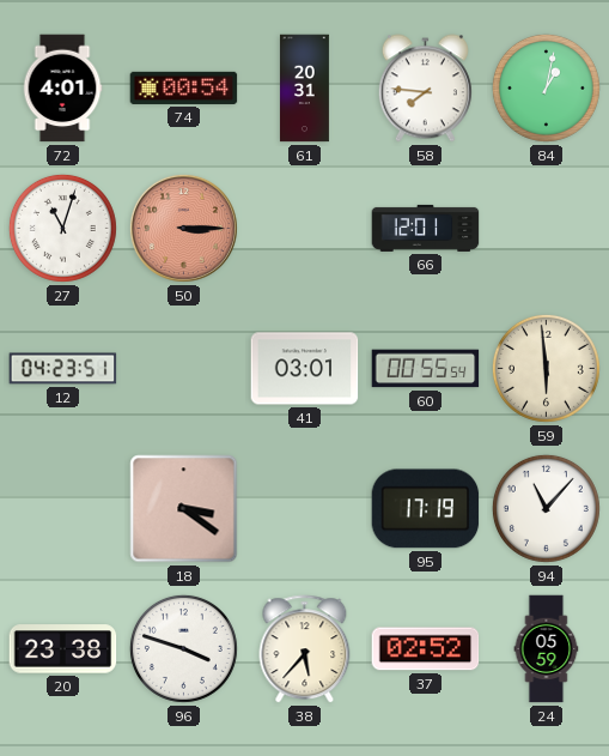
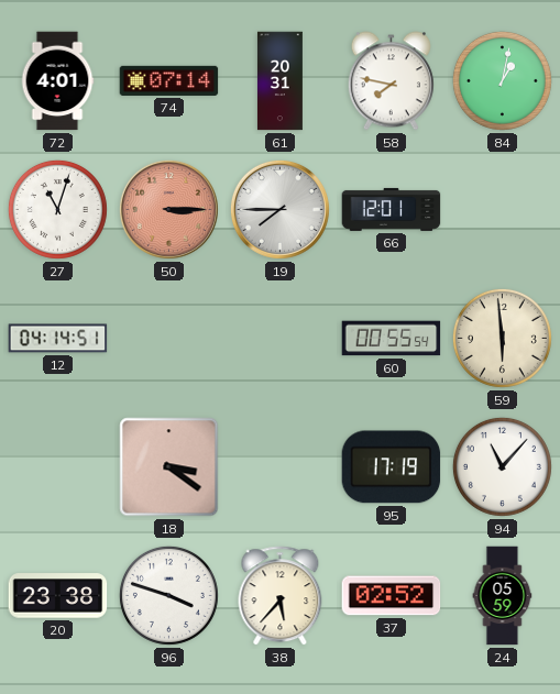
74: 00:54 -> 07:14
58: 7:46 -> 7:47
19: none -> 7:45
12: 04:23 -> 04:14
41: 03:01 -> none
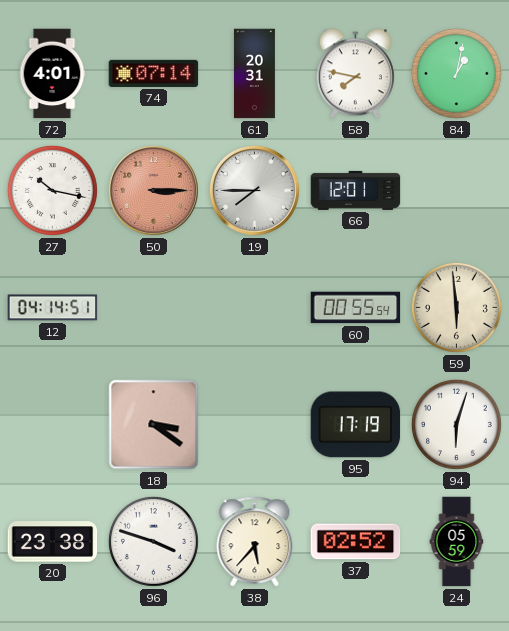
27: 11:03 -> 10:17
94: 11:07 -> 6:03
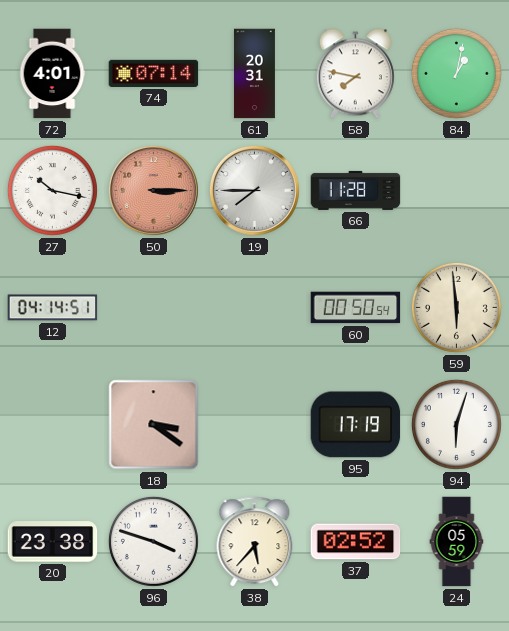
66: 12:01 -> 11:28
60: 00:55 -> 00:50
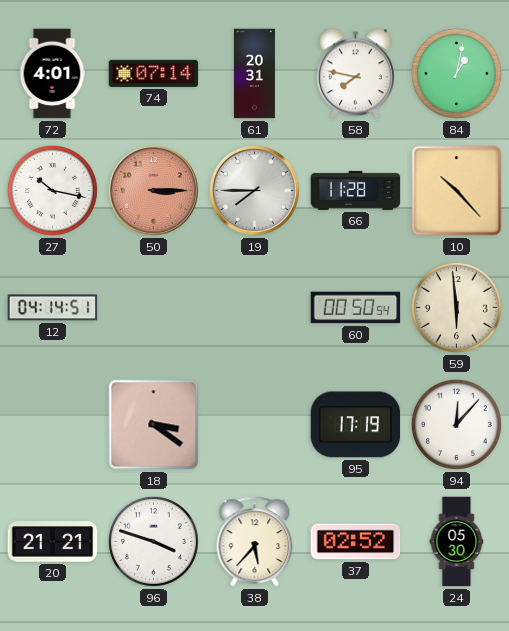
10: none -> 10:23
94: 6:03 -> 12:07
20: 23:38 -> 21:21
24: 05:59 -> 05:30
